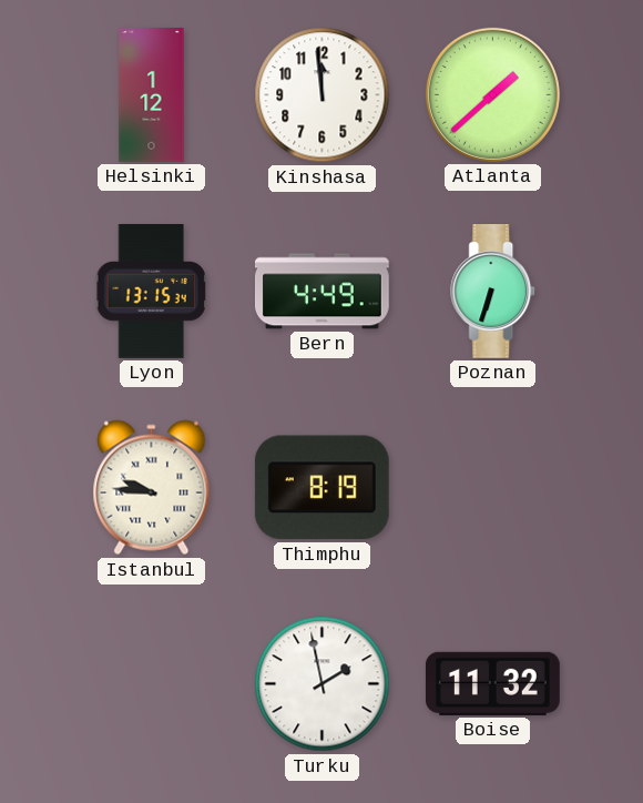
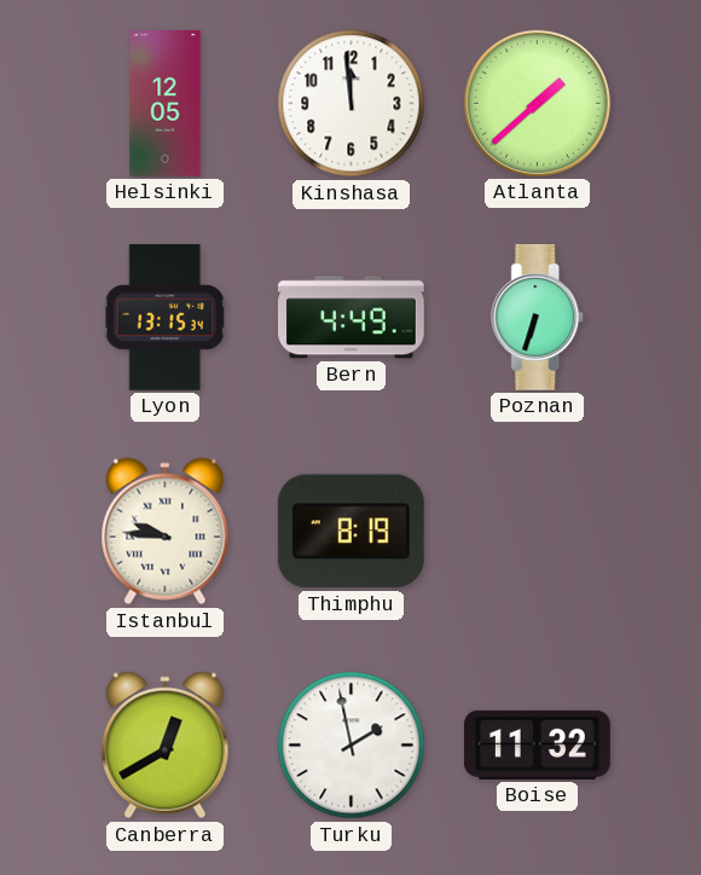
Helsinki: 1:12 -> 12:05
Canberra: none -> 12:40
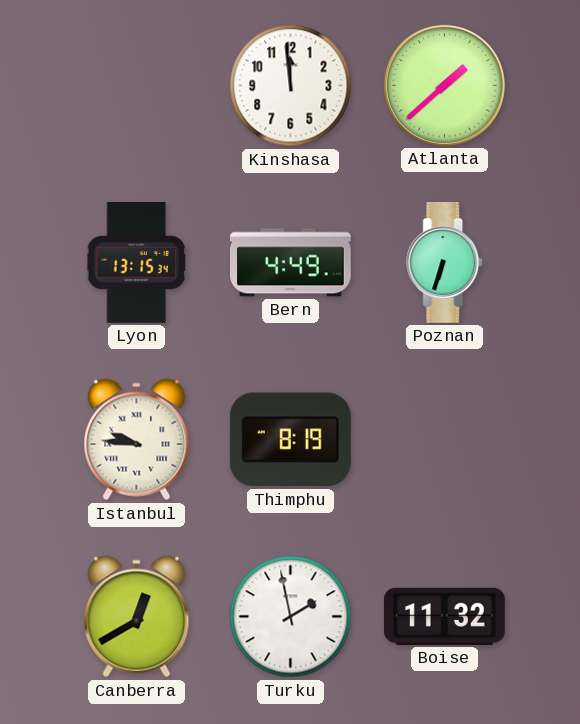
Helsinki: 12:05 -> none
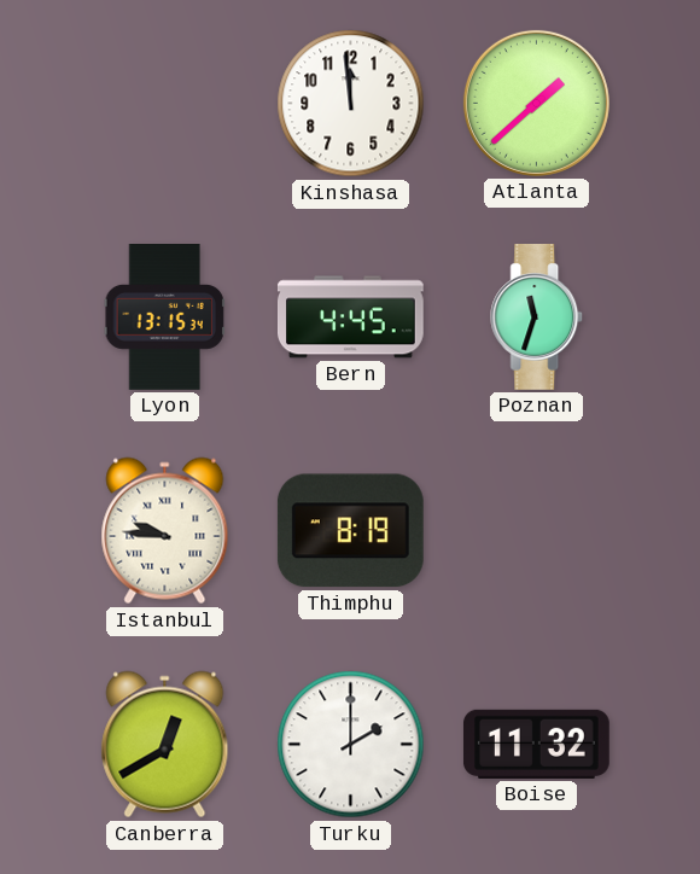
Bern: 4:49 -> 4:45
Poznan: 6:33 -> 11:33
Turku: 1:58 -> 2:00
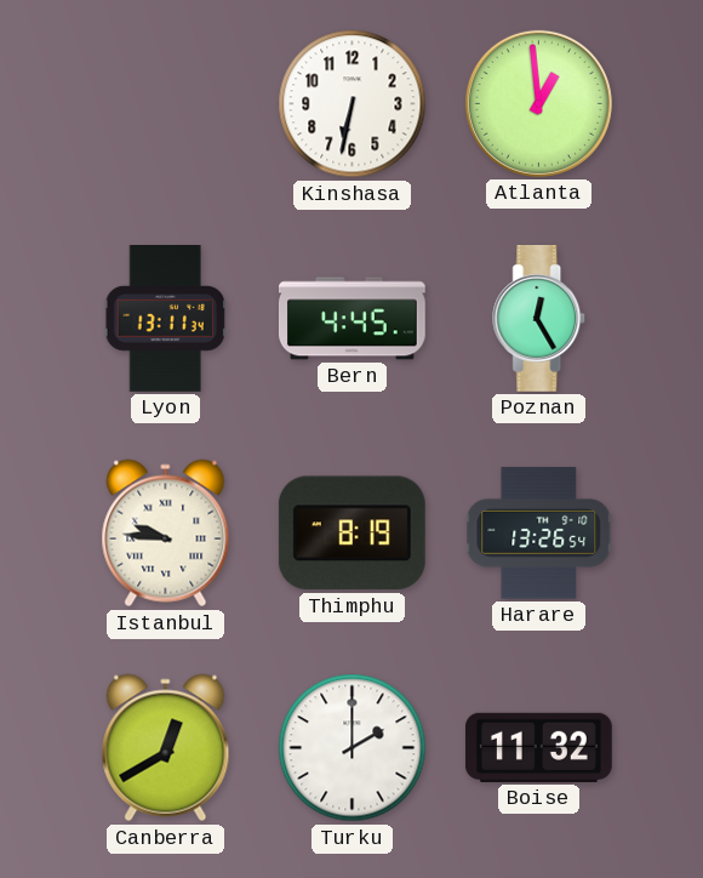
Kinshasa: 11:59 -> 6:32
Atlanta: 1:38 -> 12:59
Lyon: 13:15 -> 13:11
Poznan: 11:33 -> 12:25
Harare: none -> 13:26
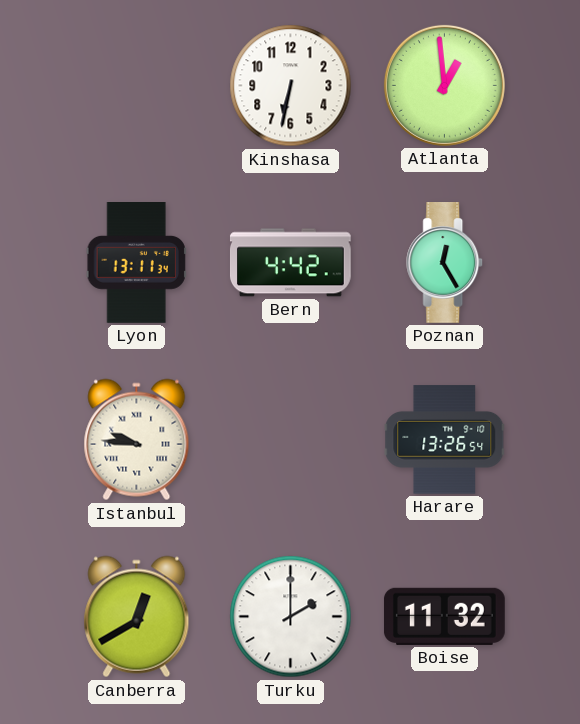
Bern: 4:45 -> 4:42
Thimphu: 8:19 -> none
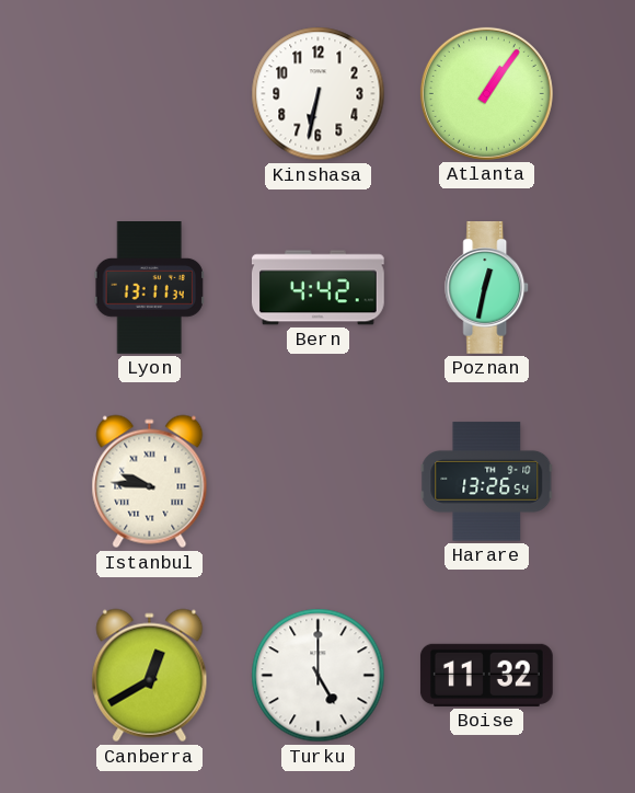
Atlanta: 12:59 -> 1:06
Poznan: 12:25 -> 12:32
Turku: 2:00 -> 5:00
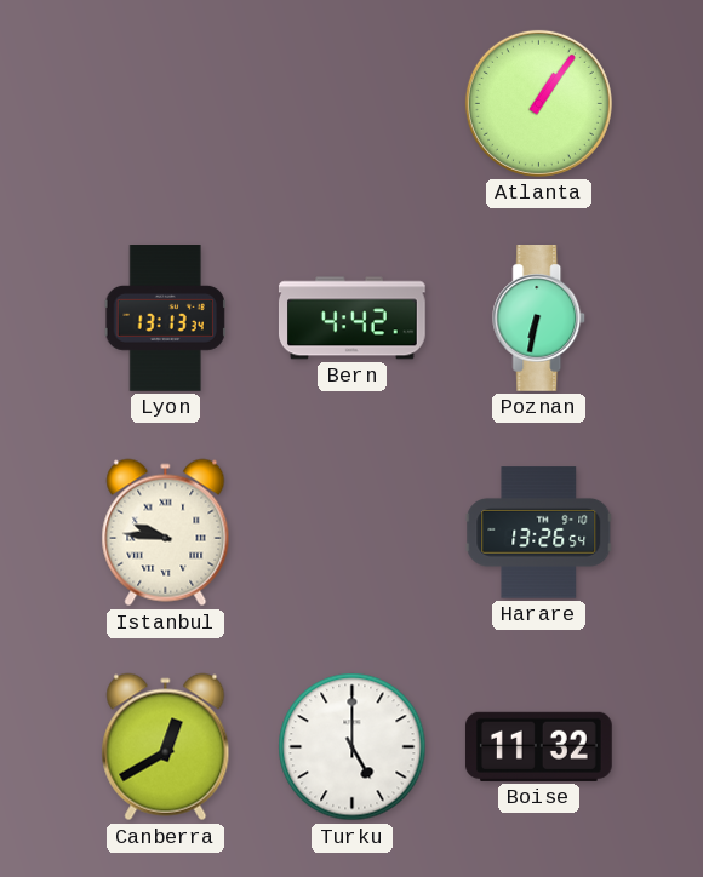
Kinshasa: 6:32 -> none
Lyon: 13:11 -> 13:13
Poznan: 12:32 -> 6:32
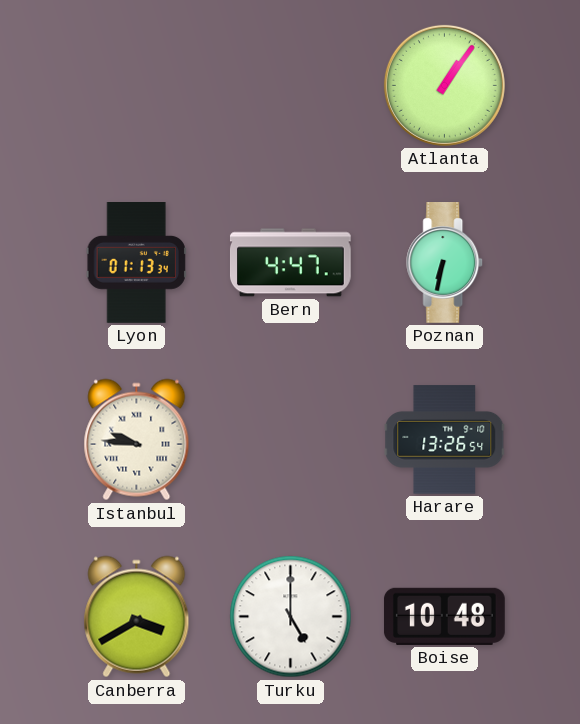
Lyon: 13:13 -> 01:13
Bern: 4:42 -> 4:47
Canberra: 12:40 -> 3:40
Boise: 11:32 -> 10:48
